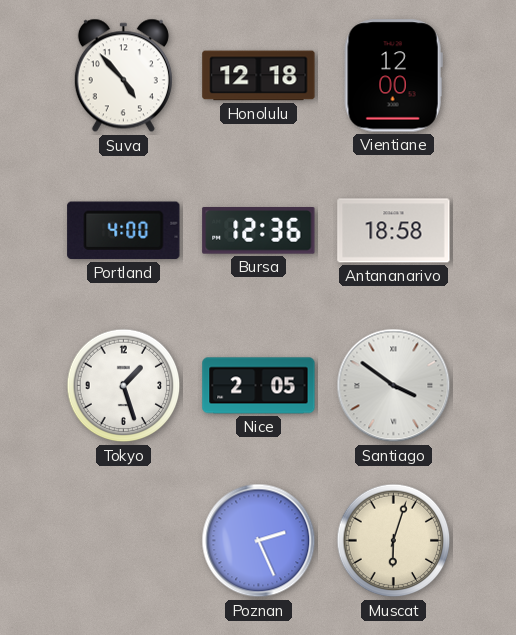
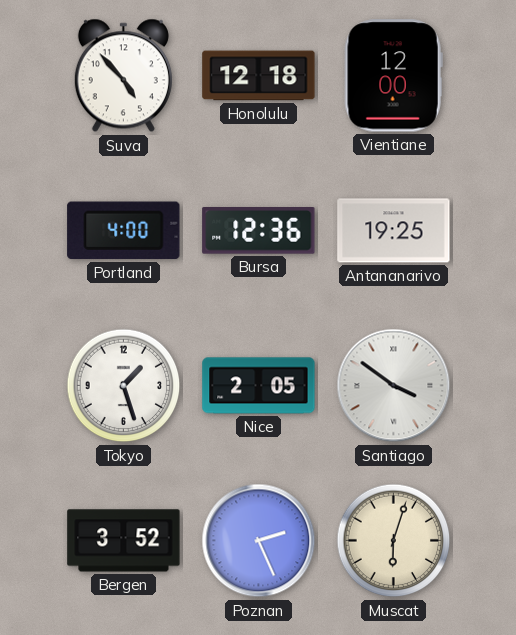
Antananarivo: 18:58 -> 19:25
Bergen: none -> 3:52
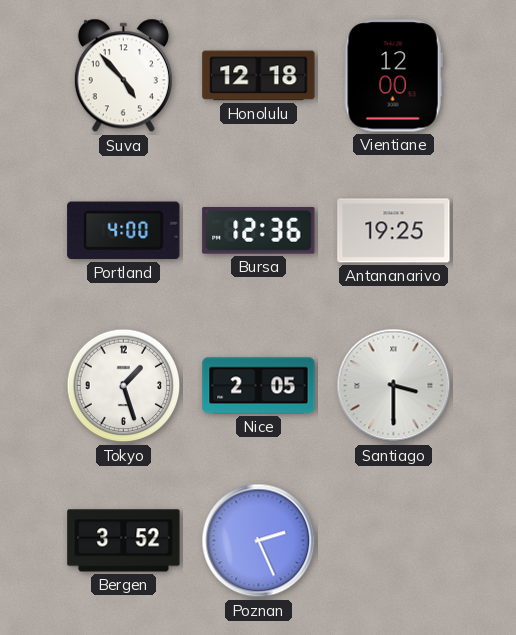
Santiago: 3:51 -> 3:30
Muscat: 6:03 -> none
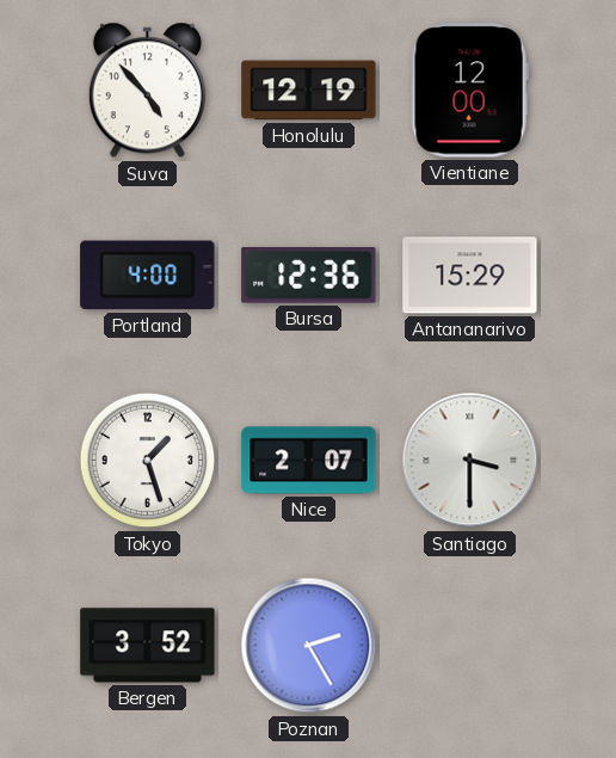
Honolulu: 12:18 -> 12:19
Antananarivo: 19:25 -> 15:29
Nice: 2:05 -> 2:07
Poznan: 2:26 -> 2:25
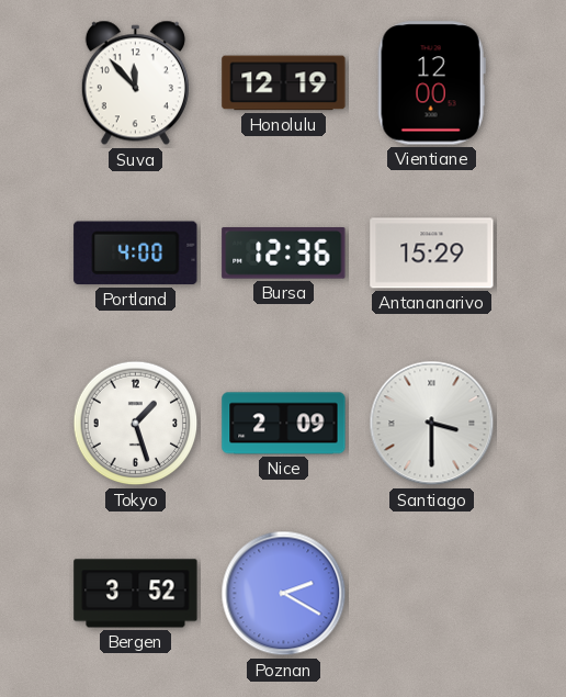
Suva: 4:53 -> 11:53
Nice: 2:07 -> 2:09
Poznan: 2:25 -> 2:20
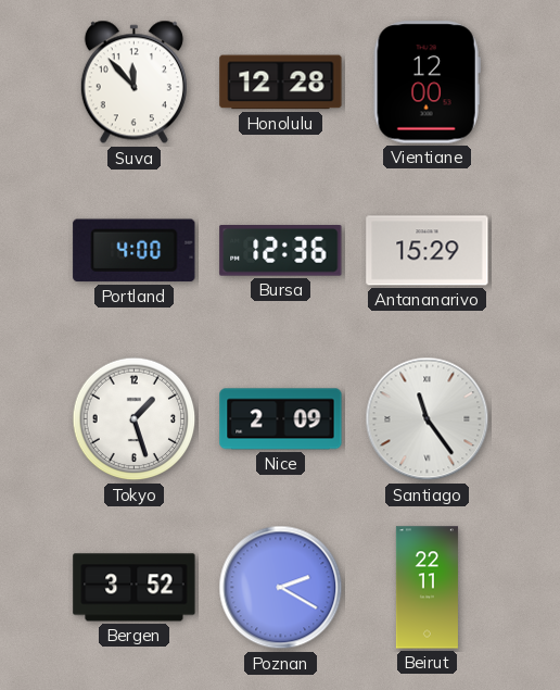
Honolulu: 12:19 -> 12:28
Santiago: 3:30 -> 11:24
Beirut: none -> 22:11
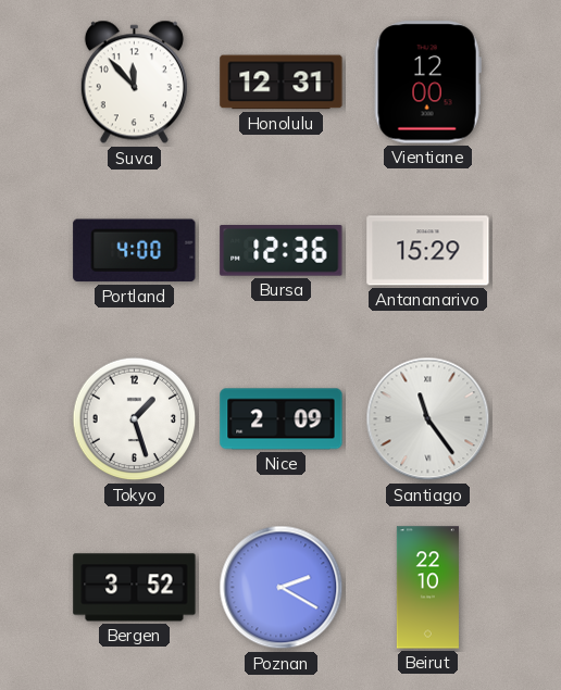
Honolulu: 12:28 -> 12:31
Beirut: 22:11 -> 22:10
